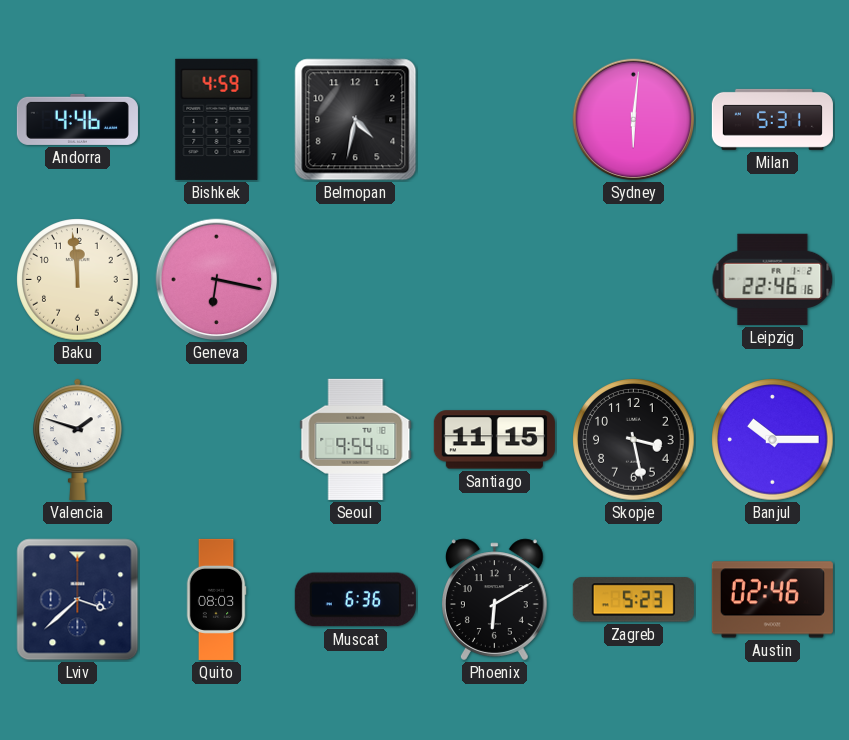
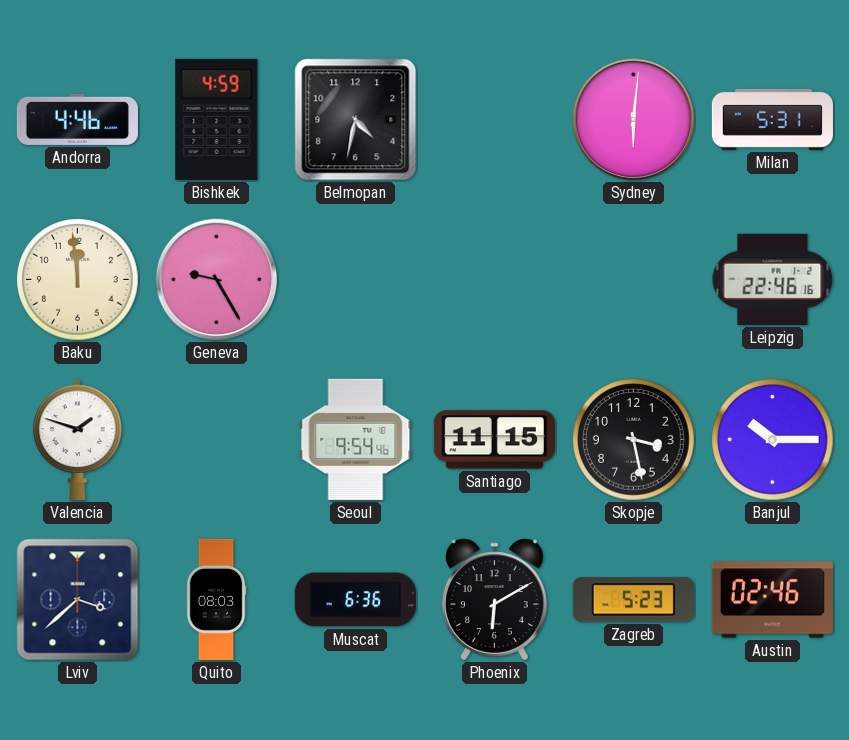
Geneva: 6:17 -> 9:25
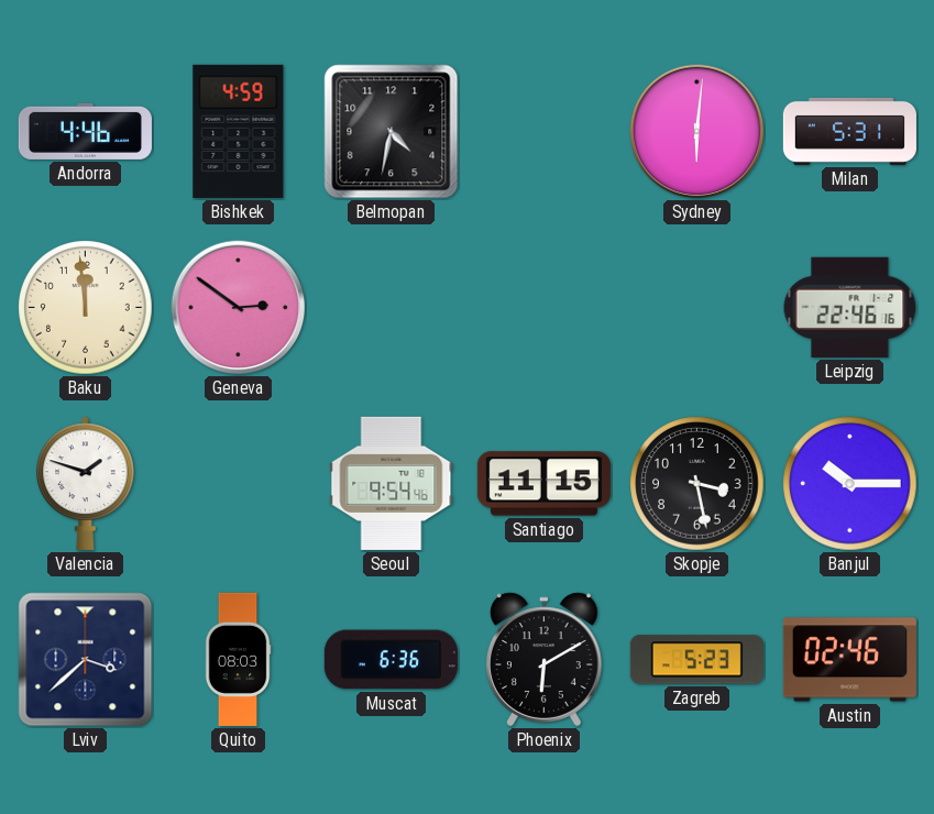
Geneva: 9:25 -> 2:51
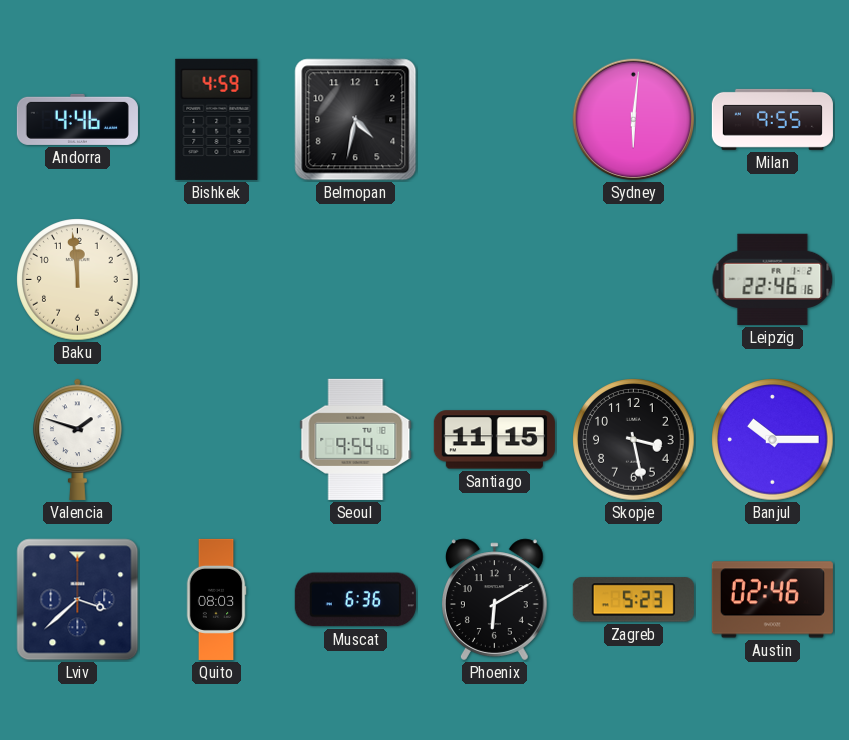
Milan: 5:31 -> 9:55
Geneva: 2:51 -> none
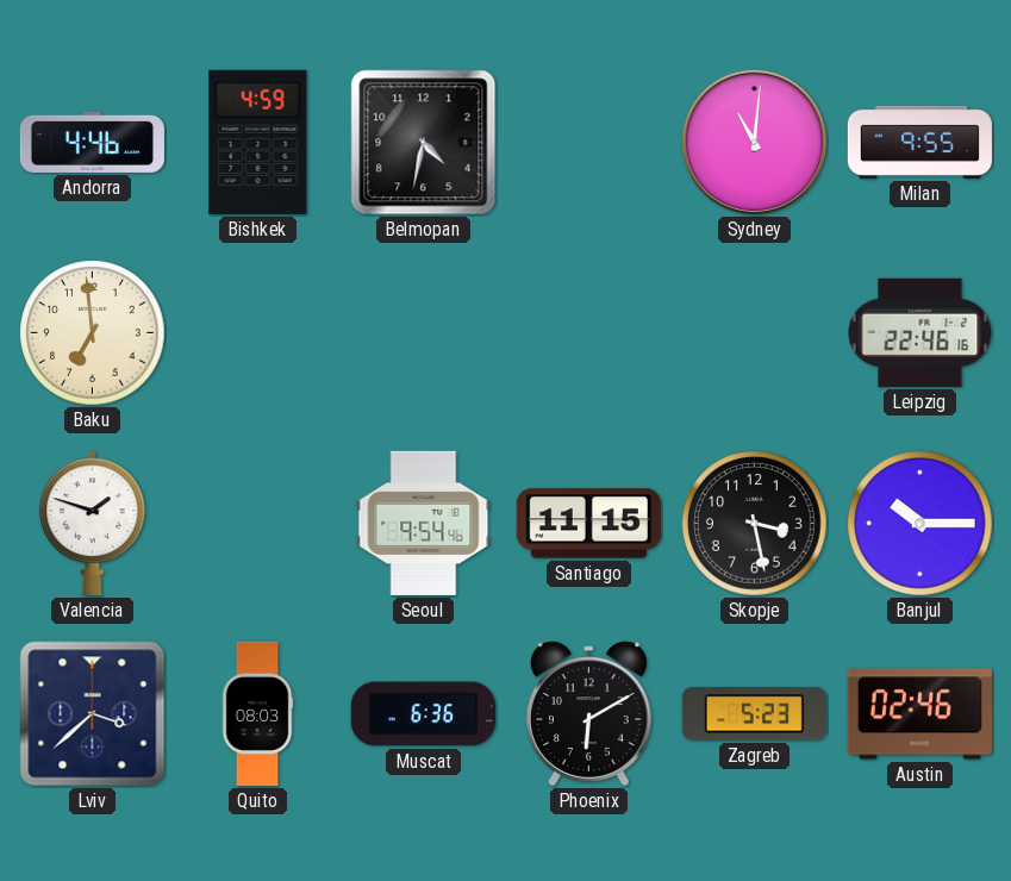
Sydney: 6:01 -> 11:01
Baku: 11:59 -> 6:59
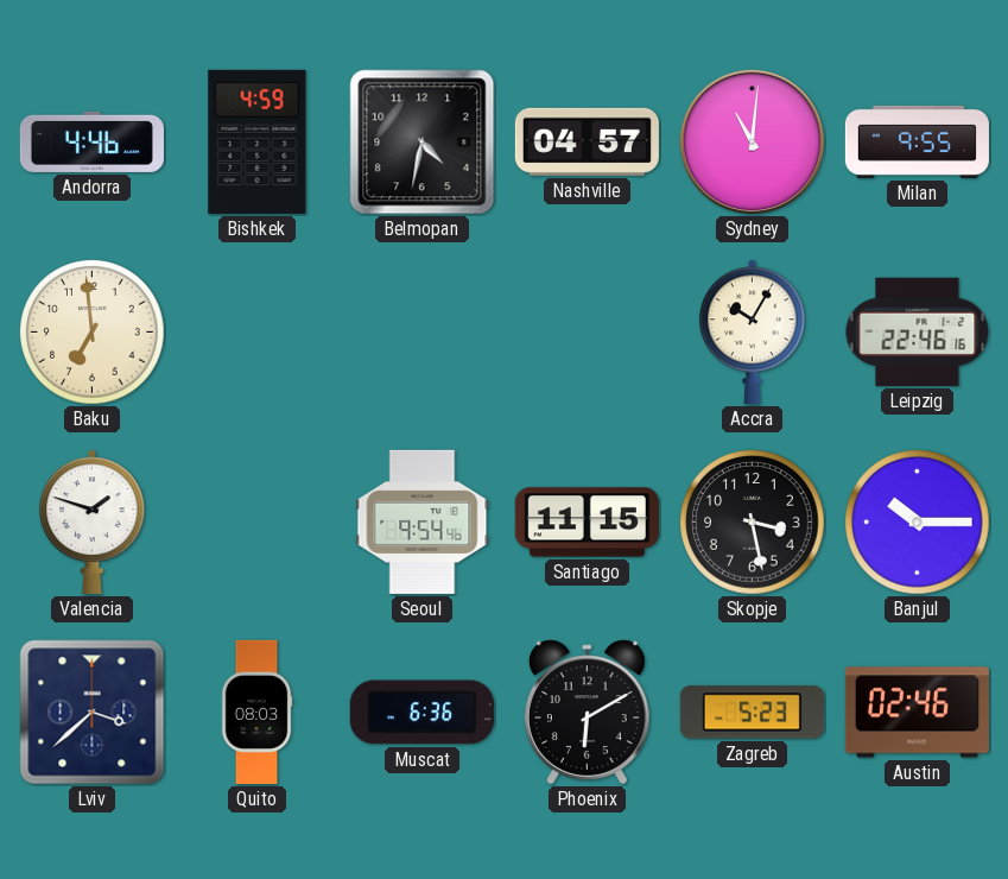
Nashville: none -> 04:57
Accra: none -> 10:05
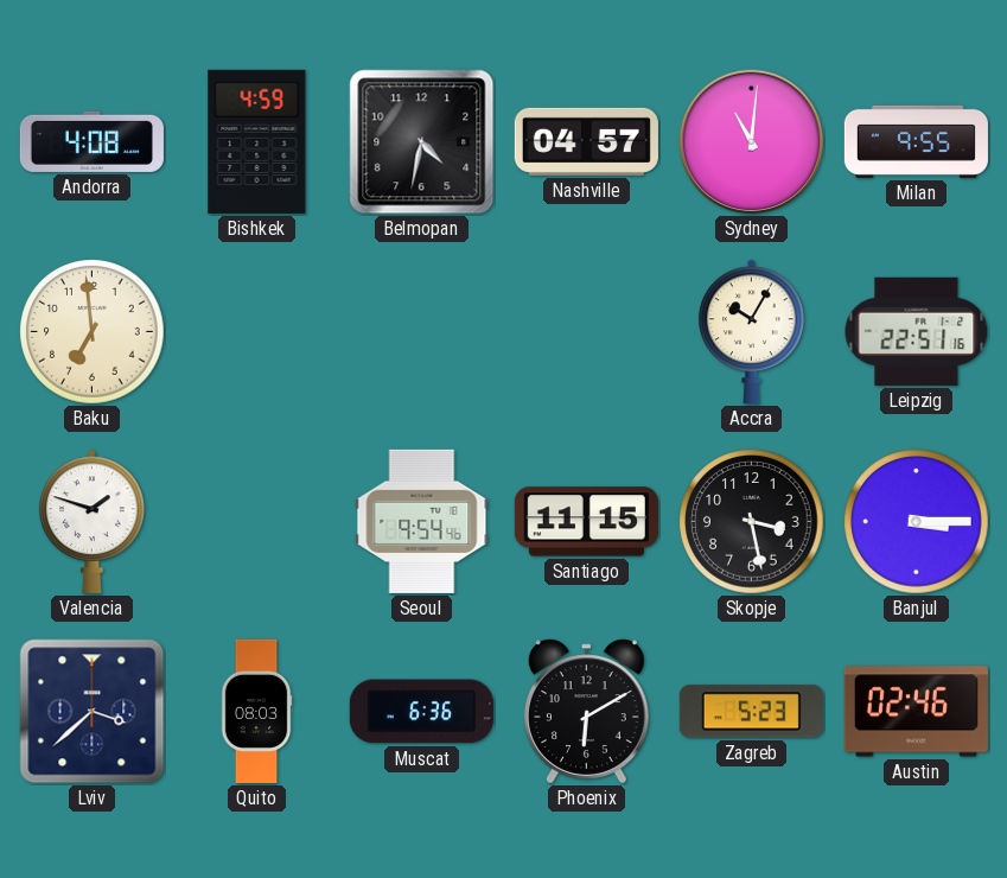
Andorra: 4:46 -> 4:08
Leipzig: 22:46 -> 22:51
Banjul: 10:15 -> 3:15
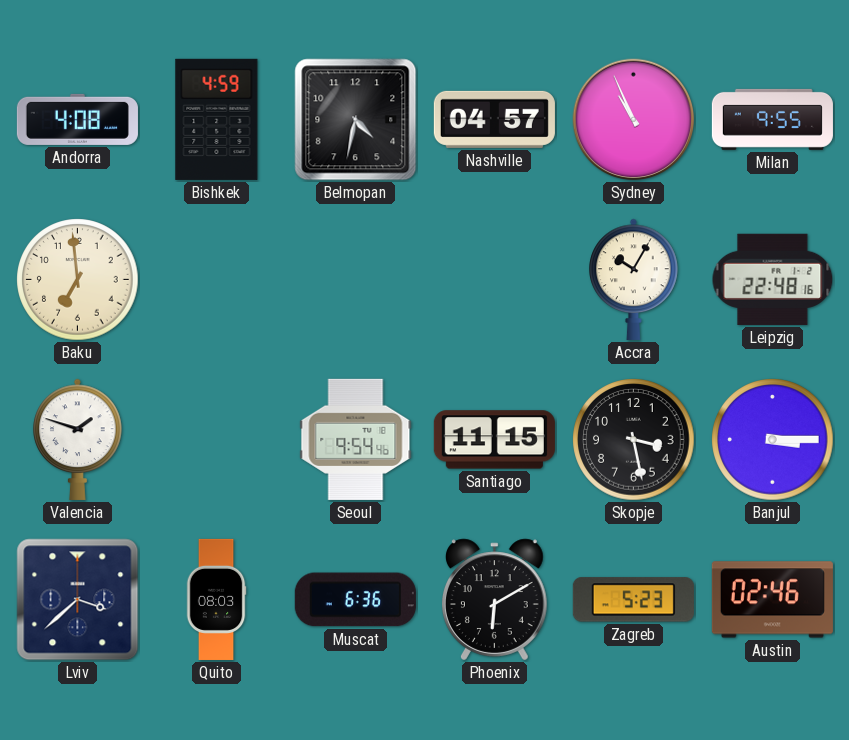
Sydney: 11:01 -> 10:56
Leipzig: 22:51 -> 22:48
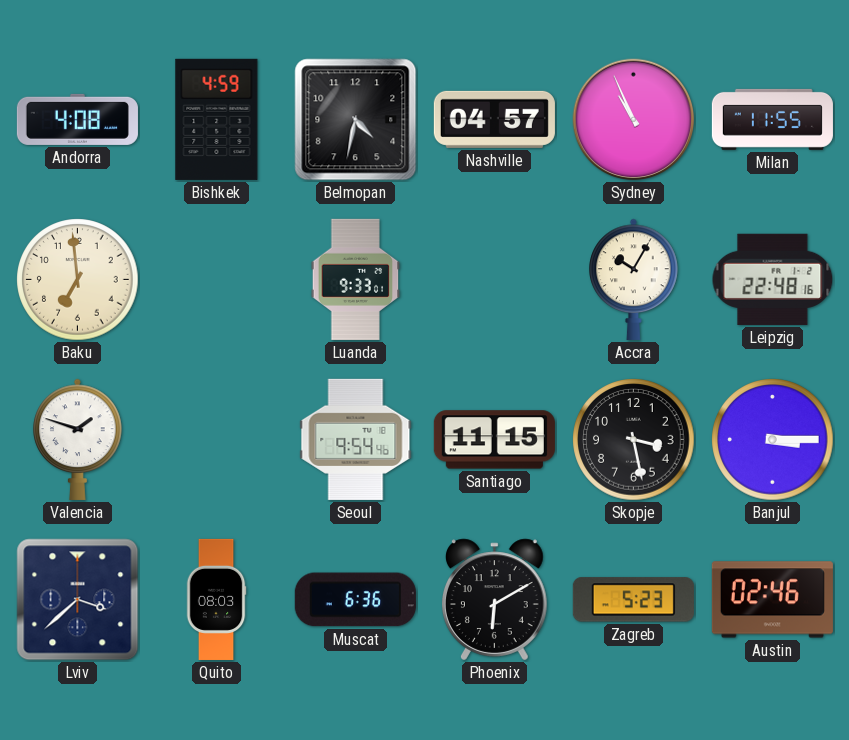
Milan: 9:55 -> 11:55
Luanda: none -> 9:33
